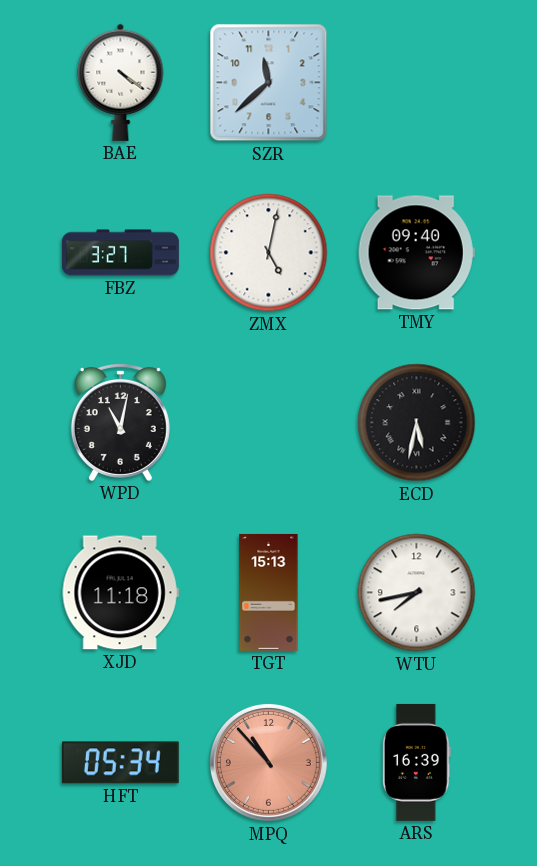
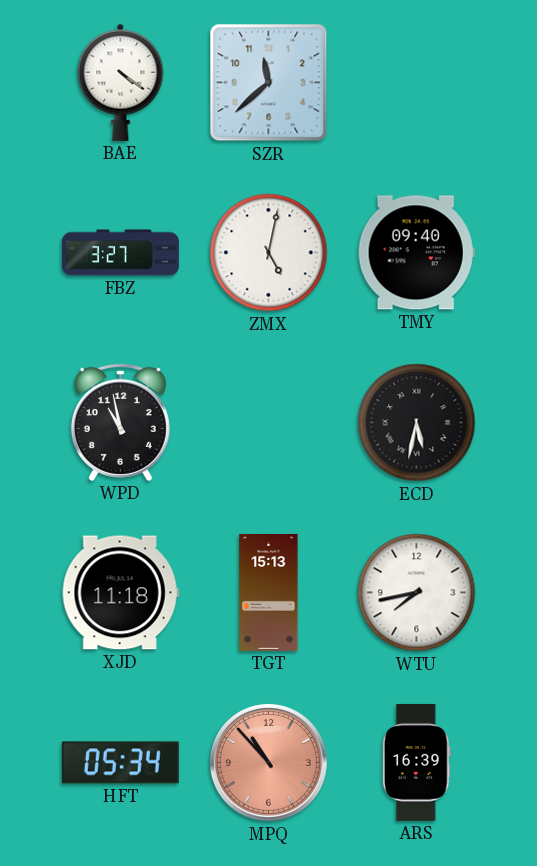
WPD: 11:02 -> 10:58
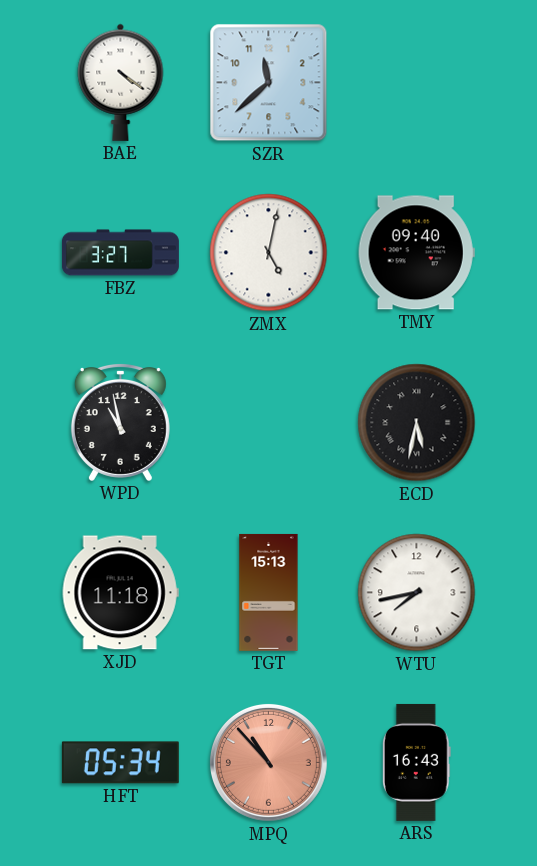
ARS: 16:39 -> 16:43
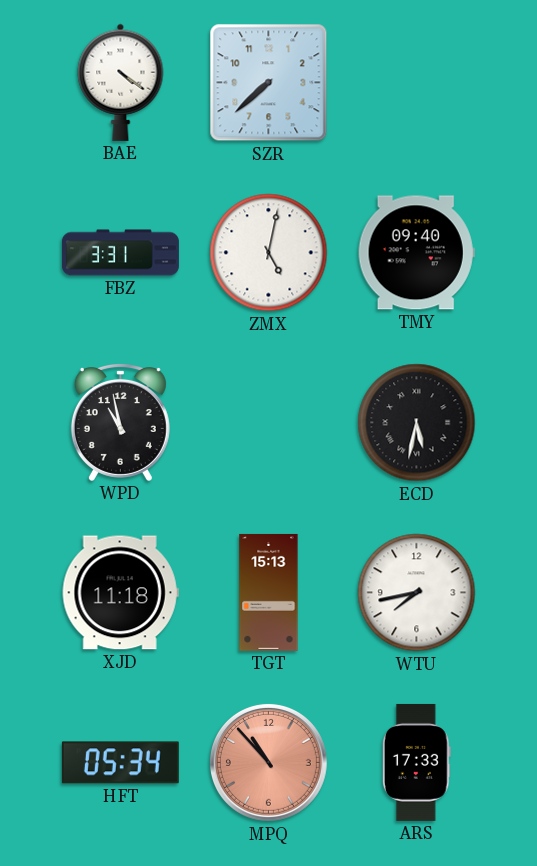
SZR: 11:38 -> 7:38
FBZ: 3:27 -> 3:31
ARS: 16:43 -> 17:33
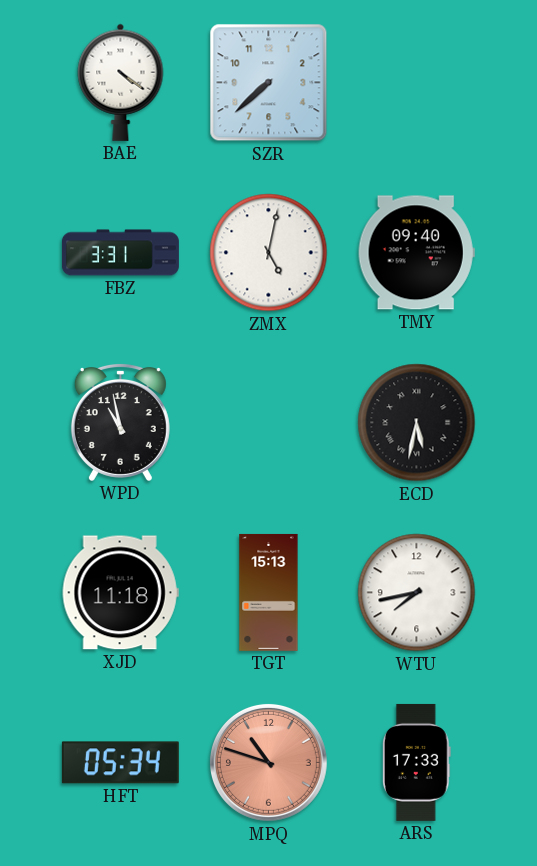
MPQ: 10:53 -> 10:48
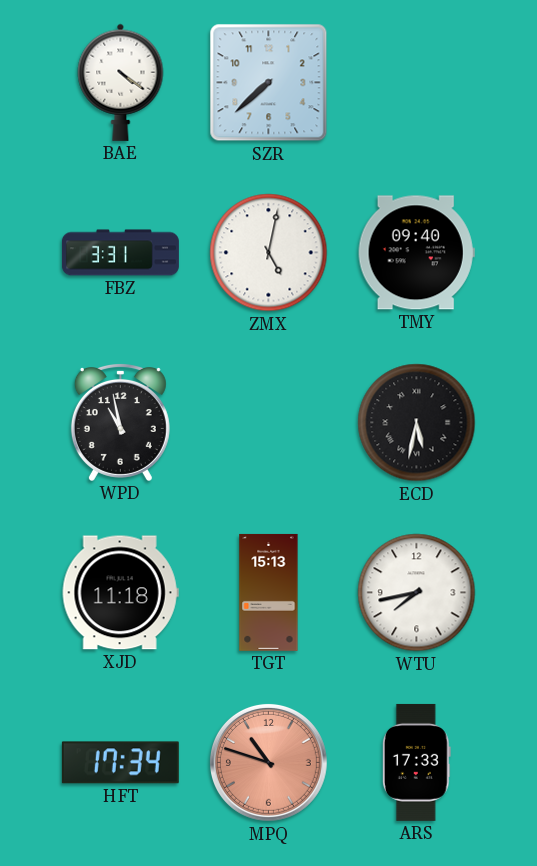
HFT: 05:34 -> 17:34
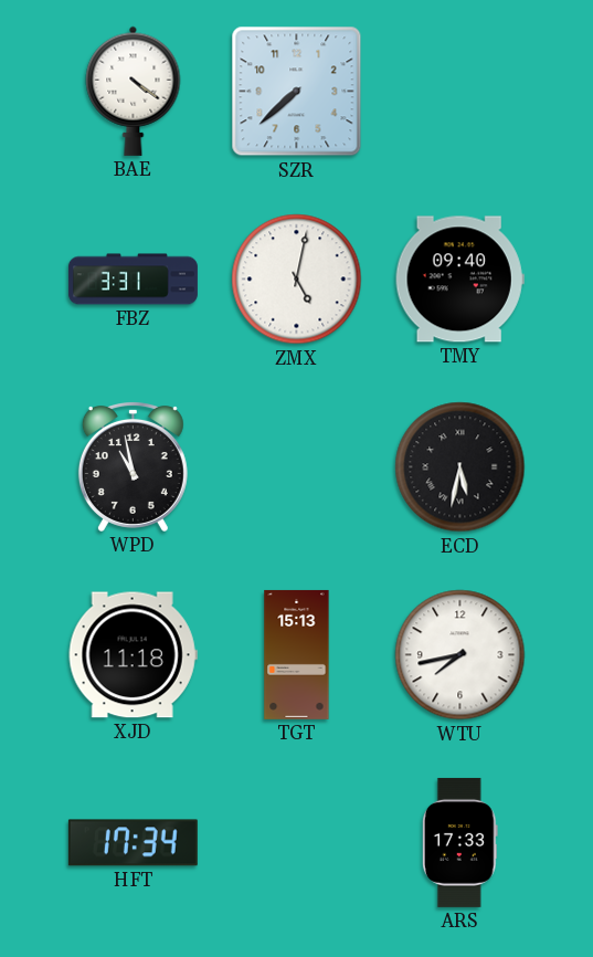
MPQ: 10:48 -> none
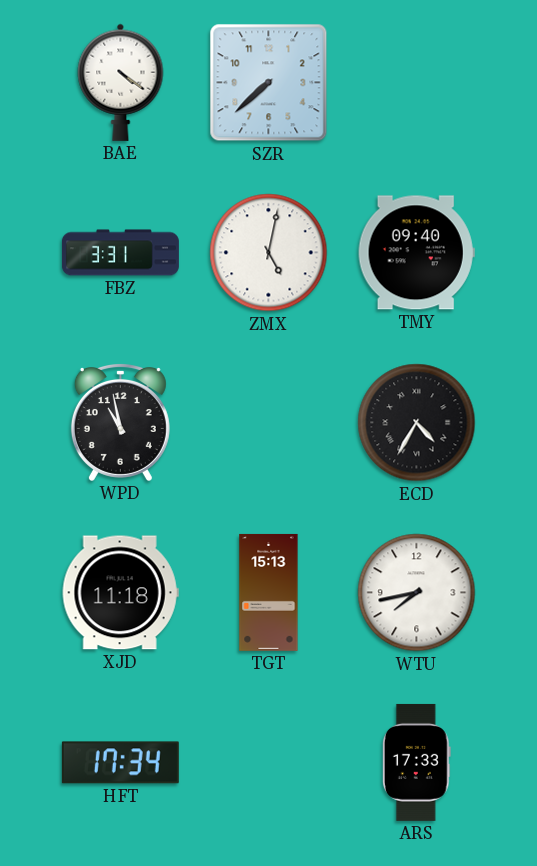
ECD: 5:32 -> 4:35
